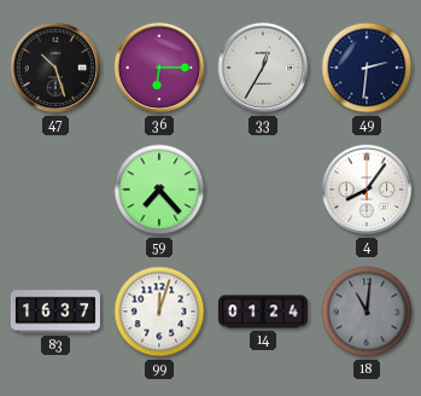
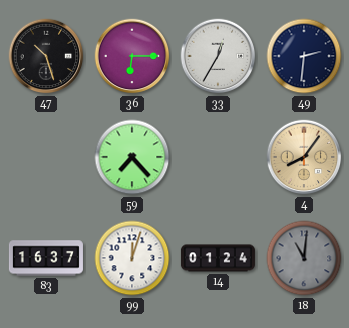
4 dial: white -> champagne
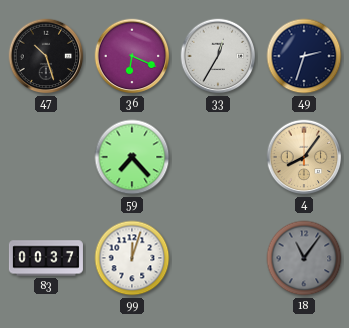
36: 6:15 -> 6:19
49: 2:31 -> 2:33
83: 16:37 -> 00:37
14: 01:24 -> none
18: 11:01 -> 11:06
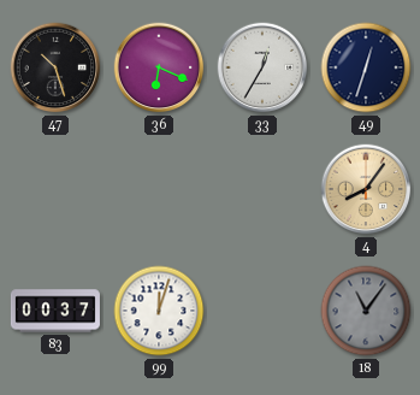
49: 2:33 -> 12:33
59: 7:23 -> none
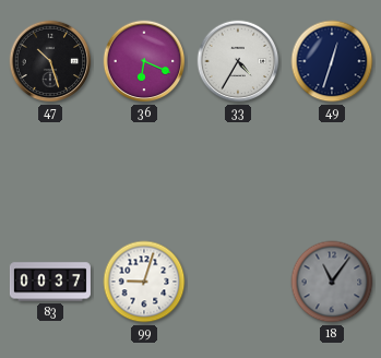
33: 12:35 -> 4:35
4: 8:06 -> none
99: 12:03 -> 9:03
